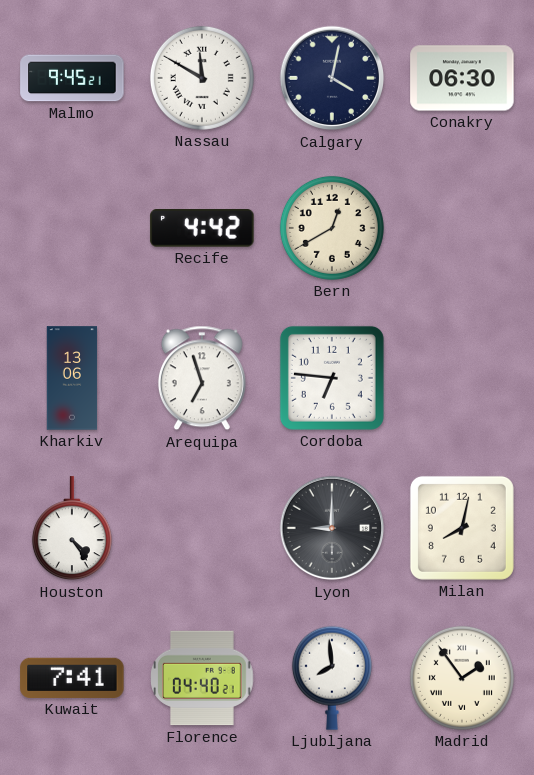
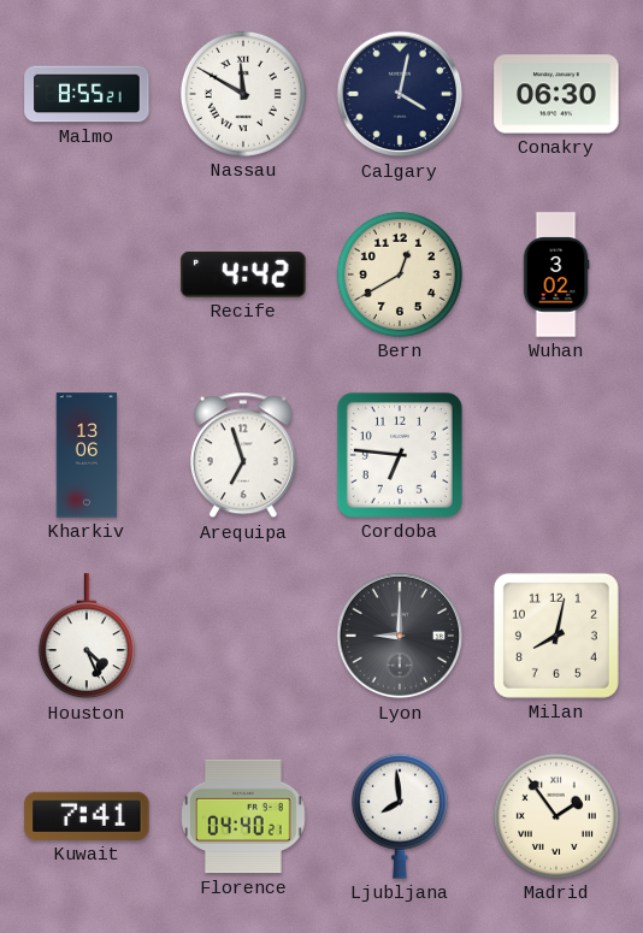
Malmo: 9:45 -> 8:55
Wuhan: none -> 3:02
Houston: 4:24 -> 4:26
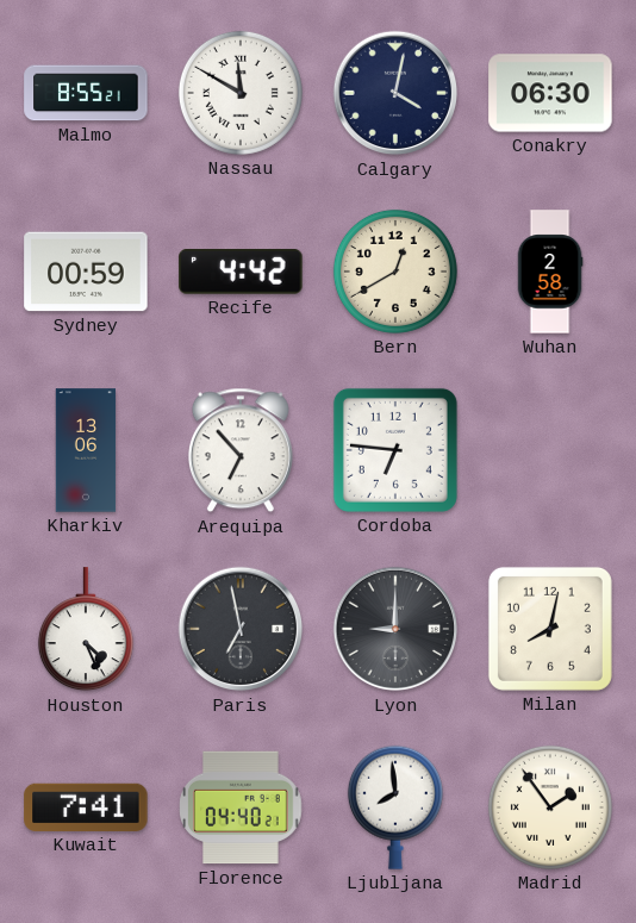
Sydney: none -> 00:59
Wuhan: 3:02 -> 2:58
Arequipa: 6:57 -> 6:53
Paris: none -> 6:58
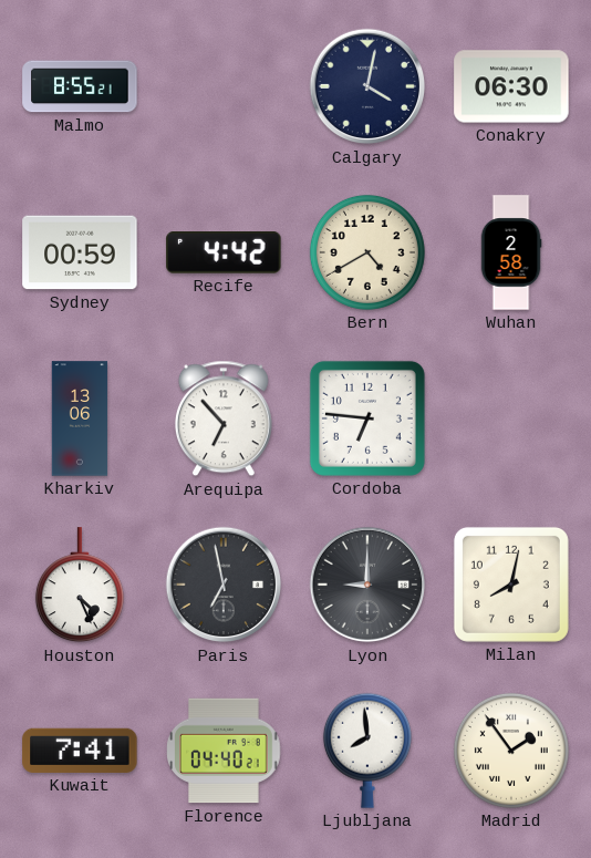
Nassau: 11:50 -> none
Bern: 12:40 -> 4:40
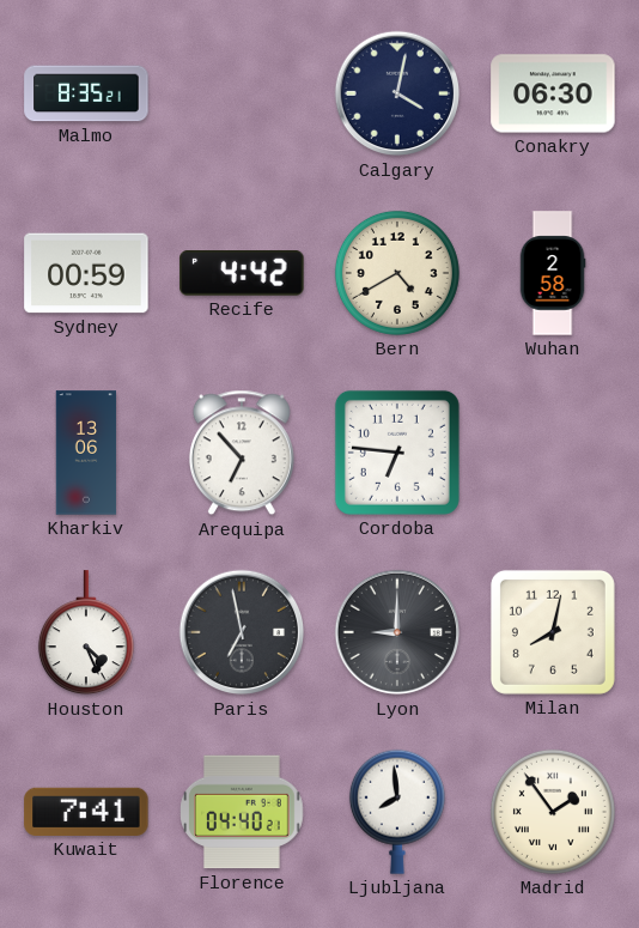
Malmo: 8:55 -> 8:35
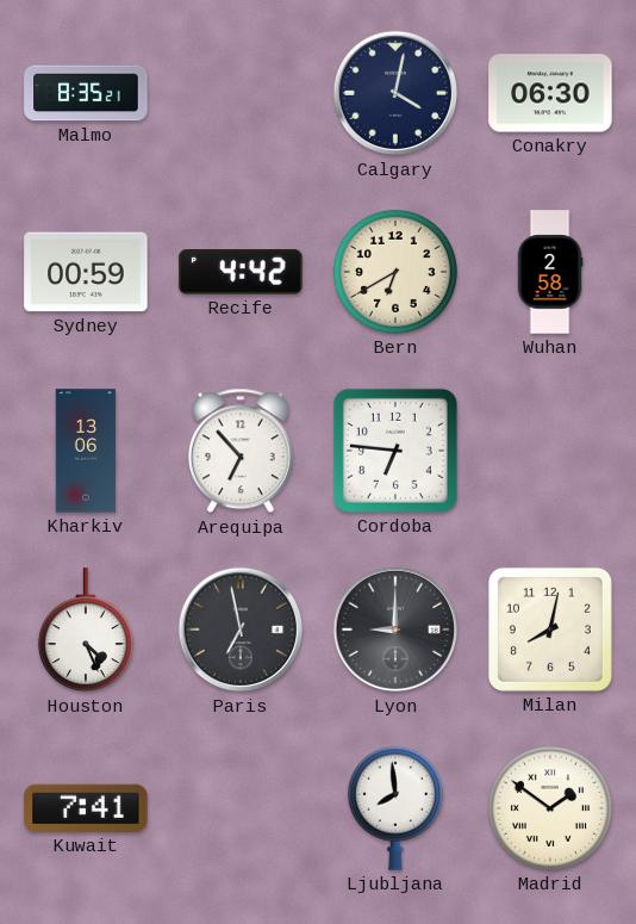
Bern: 4:40 -> 6:40
Florence: 04:40 -> none
Madrid: 1:54 -> 1:51
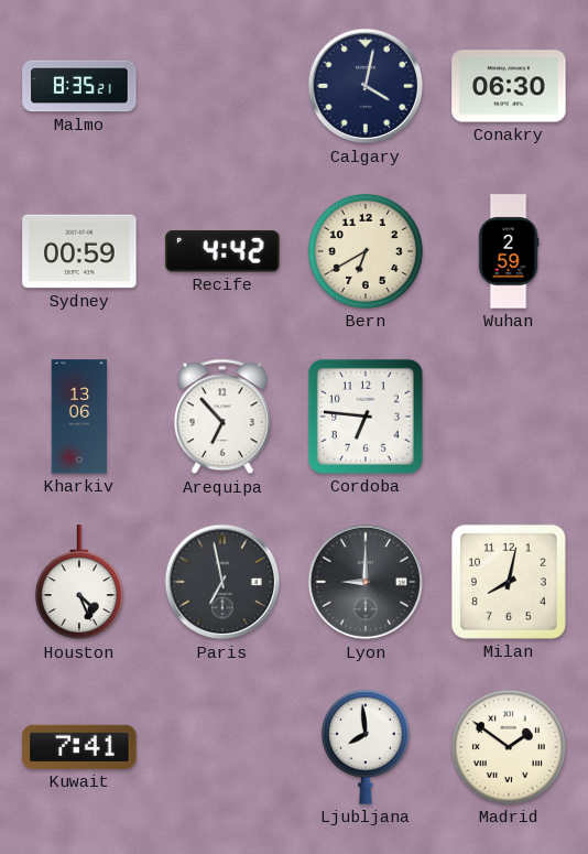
Wuhan: 2:58 -> 2:59
